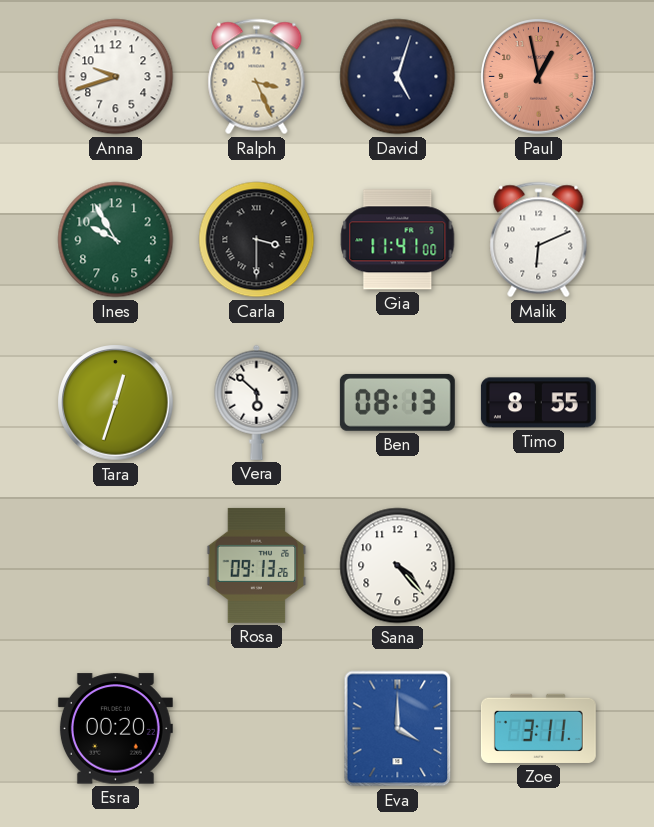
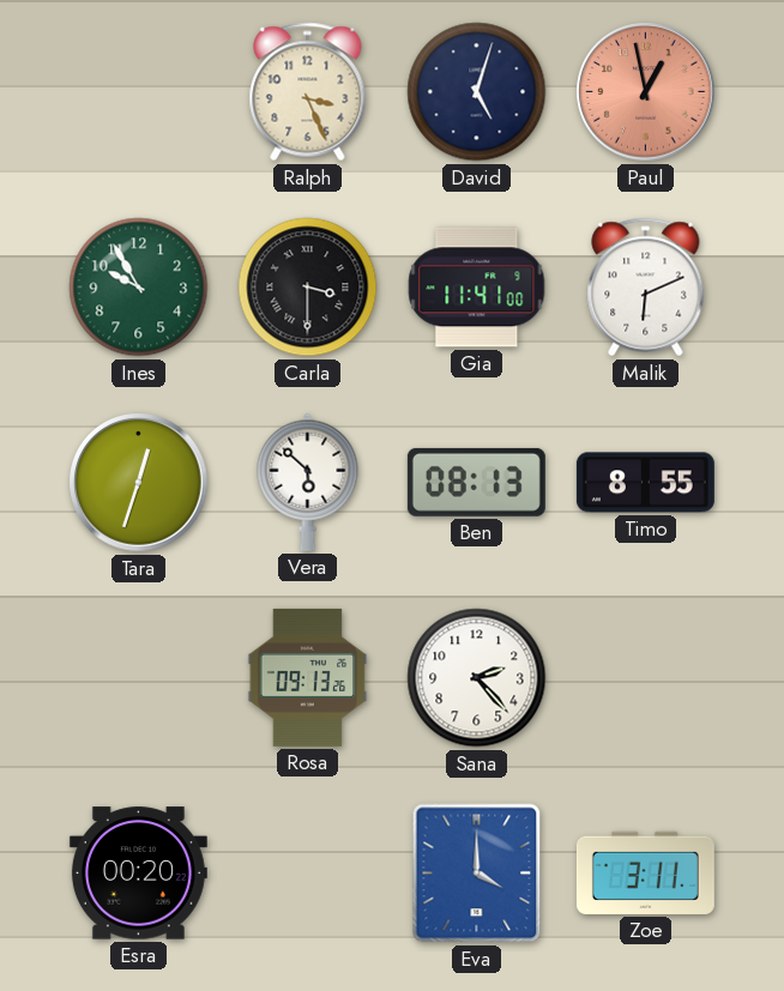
Anna: 9:42 -> none
Sana: 4:23 -> 2:23
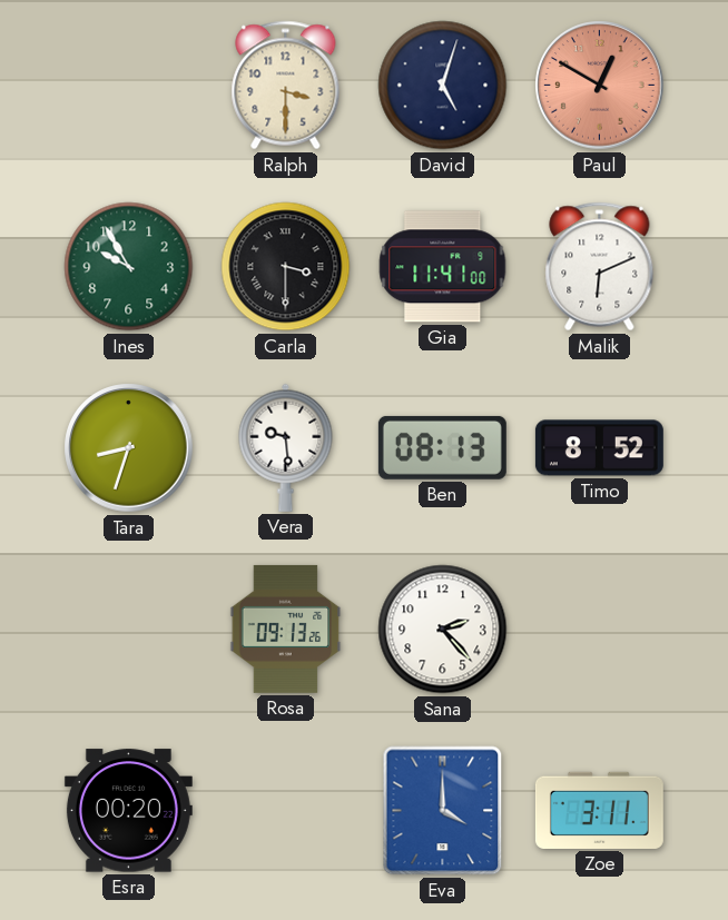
Ralph: 3:26 -> 3:30
Paul: 12:58 -> 12:50
Tara: 12:33 -> 8:33
Vera: 5:52 -> 9:29
Timo: 8:55 -> 8:52
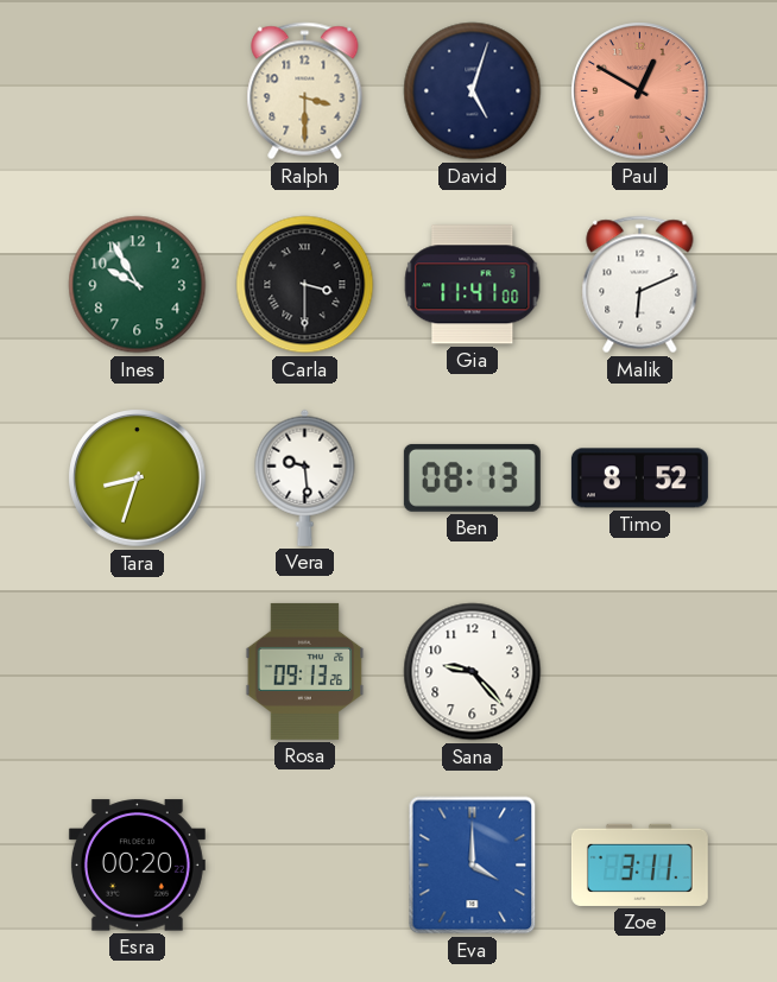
Sana: 2:23 -> 9:23
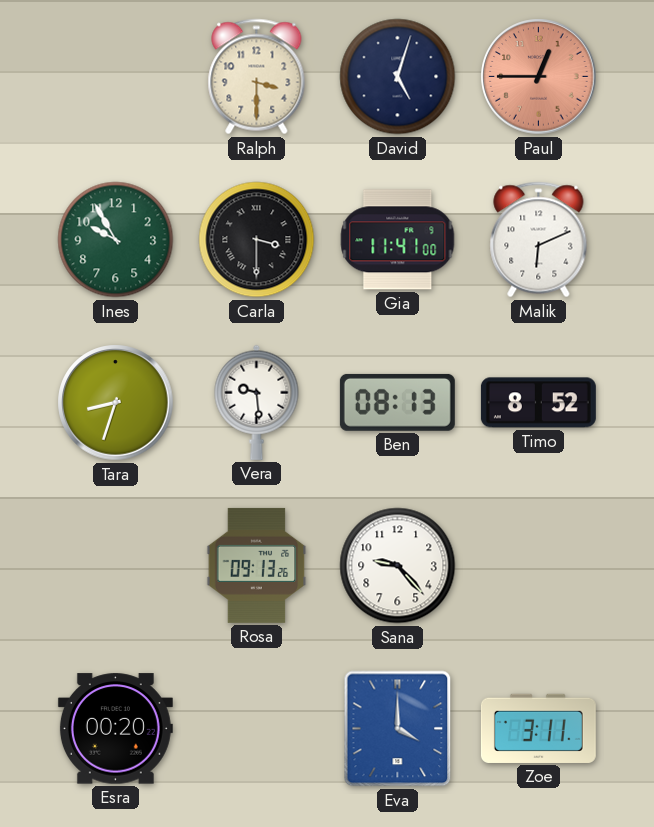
Paul: 12:50 -> 12:45
